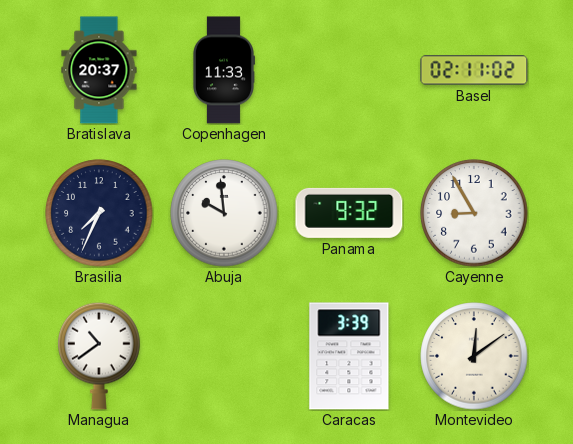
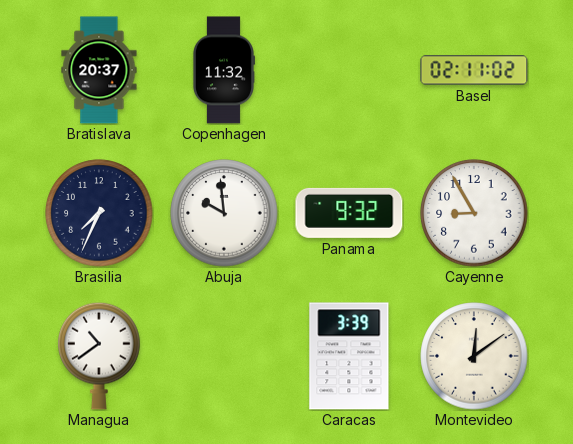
Copenhagen: 11:33 -> 11:32
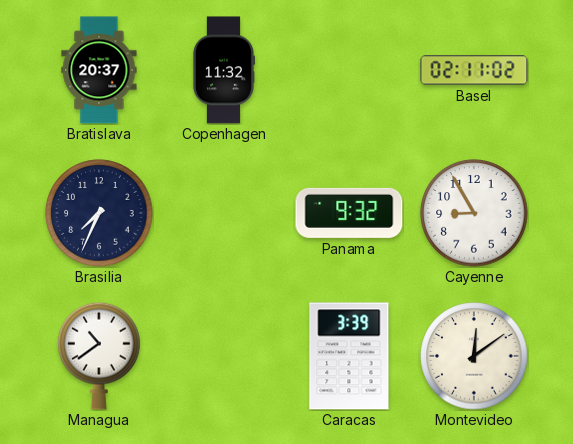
Abuja: 9:59 -> none
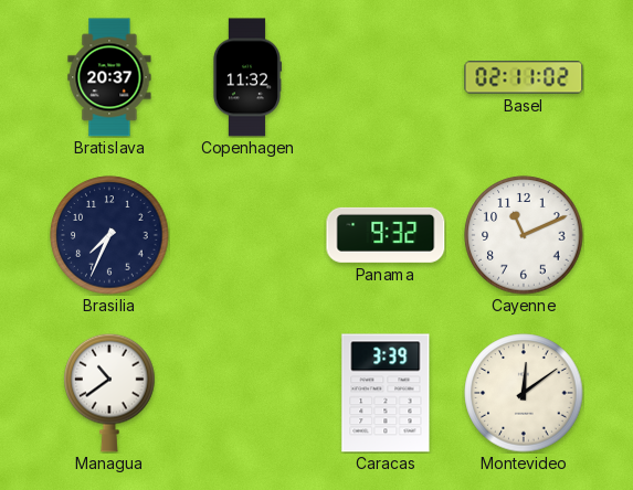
Cayenne: 8:55 -> 11:11
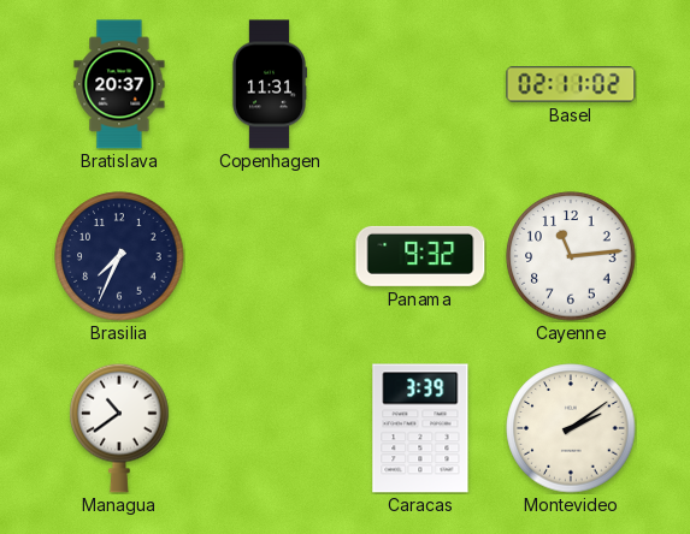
Copenhagen: 11:32 -> 11:31
Cayenne: 11:11 -> 11:14
Montevideo: 12:09 -> 2:09
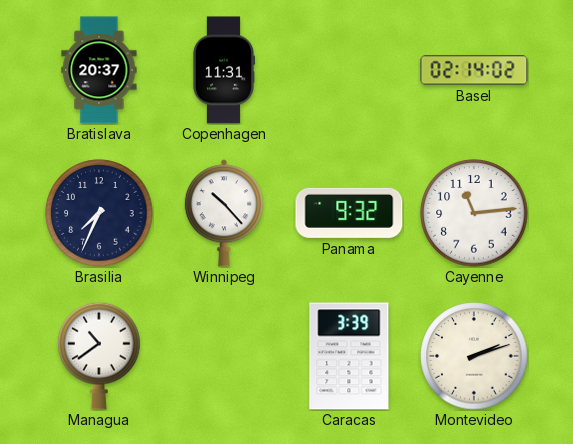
Basel: 02:11 -> 02:14
Winnipeg: none -> 10:23
Montevideo: 2:09 -> 2:12
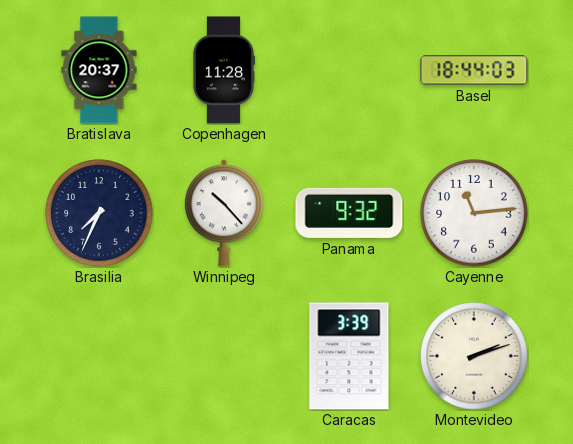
Copenhagen: 11:31 -> 11:28
Basel: 02:14 -> 18:44
Managua: 10:39 -> none
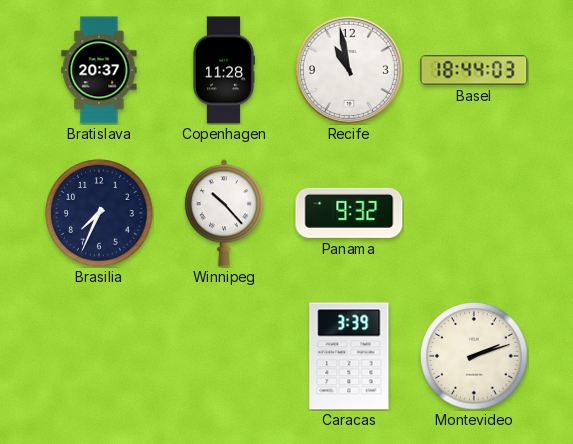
Recife: none -> 10:58
Cayenne: 11:14 -> none
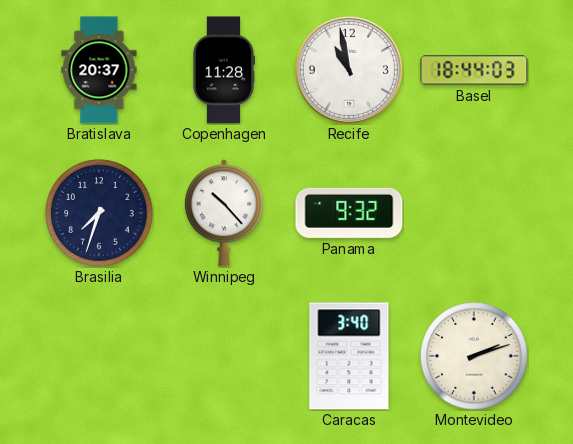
Brasilia: 7:34 -> 7:33
Caracas: 3:39 -> 3:40
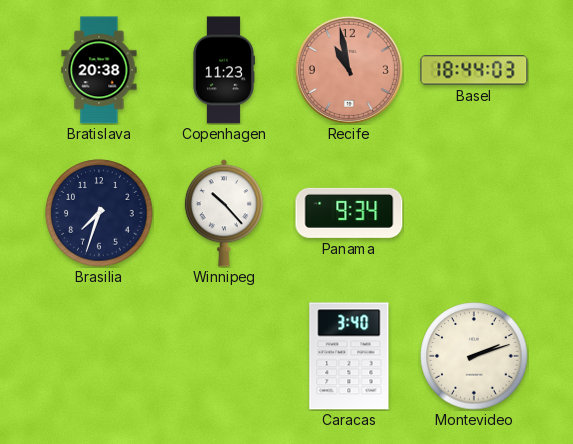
Bratislava: 20:37 -> 20:38
Copenhagen: 11:28 -> 11:23
Recife dial: white -> salmon
Panama: 9:32 -> 9:34
